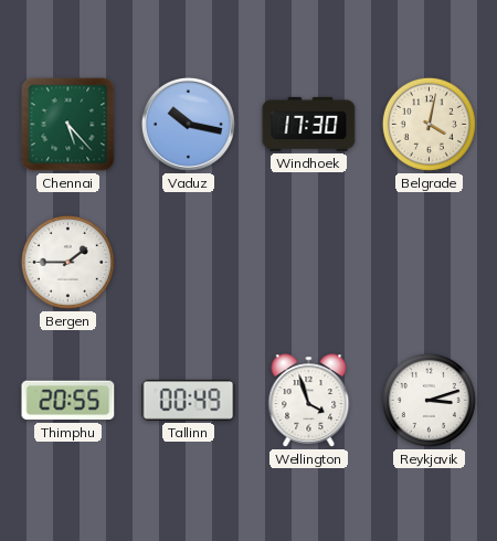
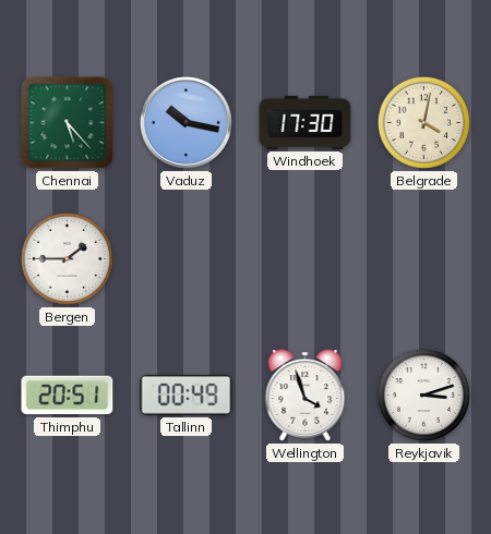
Thimphu: 20:55 -> 20:51
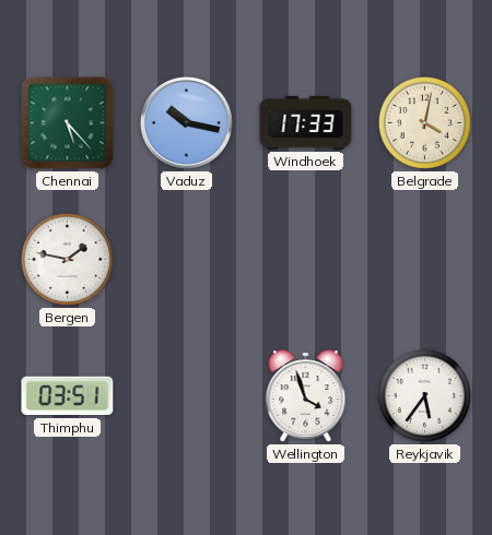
Windhoek: 17:30 -> 17:33
Bergen: 1:45 -> 1:47
Thimphu: 20:51 -> 03:51
Tallinn: 00:49 -> none
Reykjavik: 3:12 -> 5:36
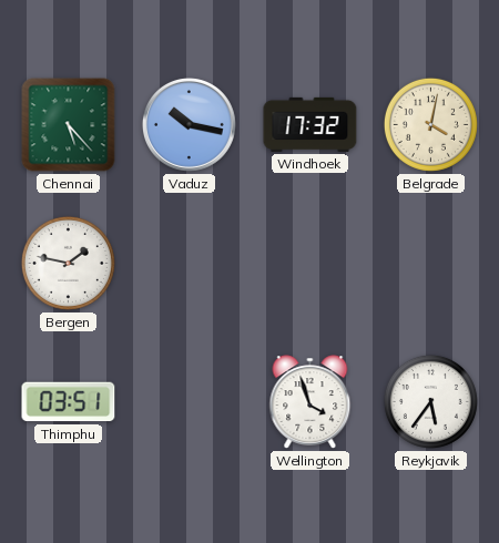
Windhoek: 17:33 -> 17:32
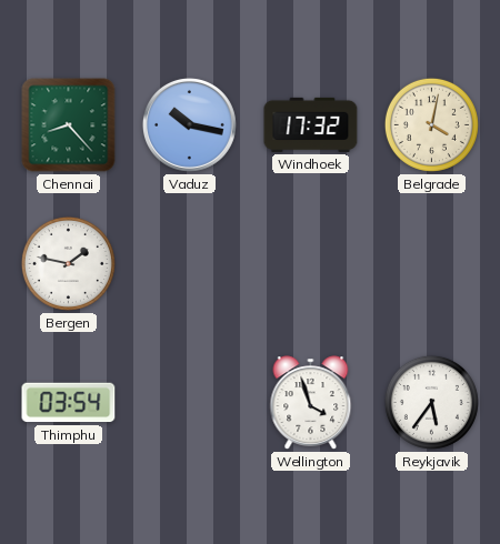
Chennai: 5:23 -> 8:23
Thimphu: 03:51 -> 03:54
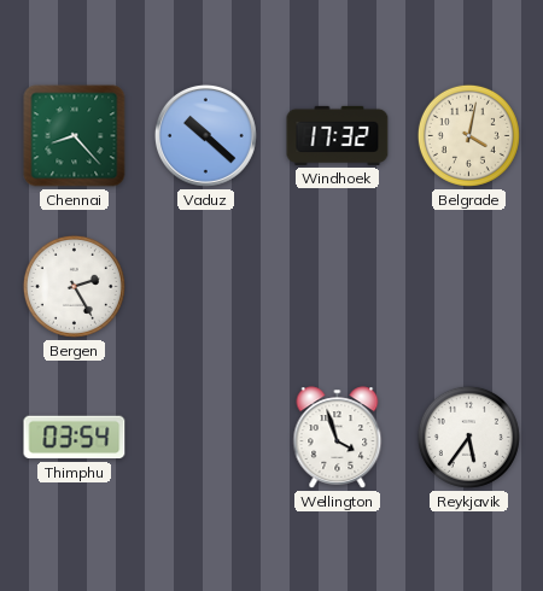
Vaduz: 10:17 -> 10:22
Bergen: 1:47 -> 2:25
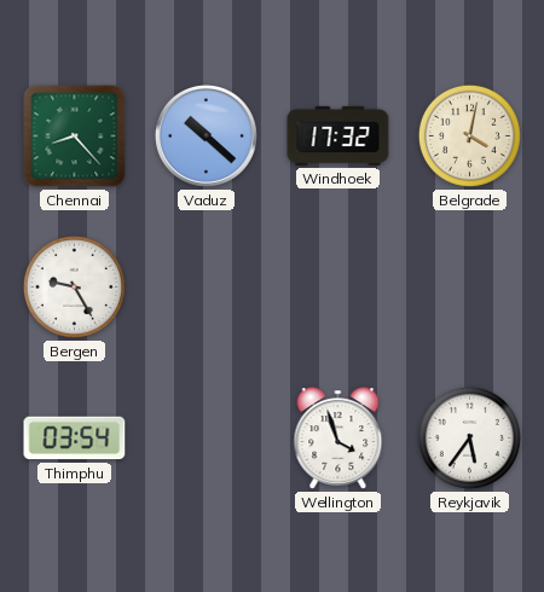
Bergen: 2:25 -> 9:25
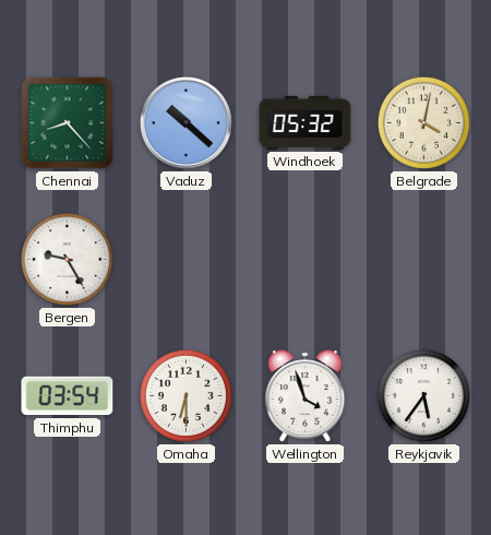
Windhoek: 17:32 -> 05:32
Omaha: none -> 6:30
